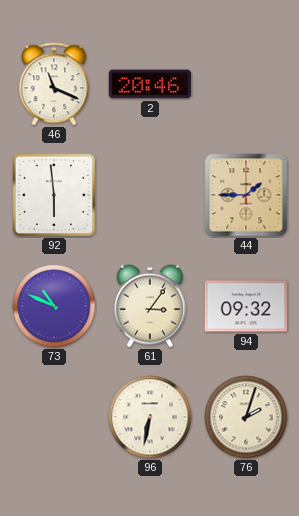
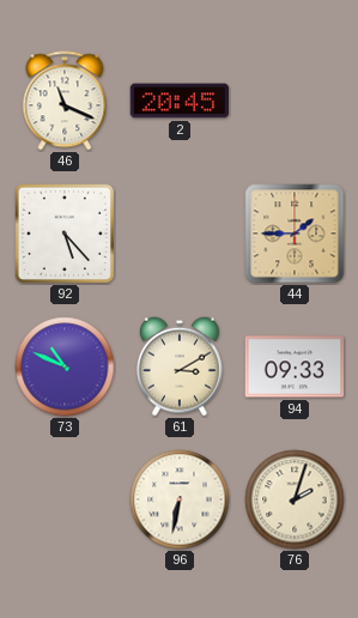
2: 20:46 -> 20:45
92: 5:59 -> 5:23
61: 3:06 -> 3:10
94: 09:32 -> 09:33
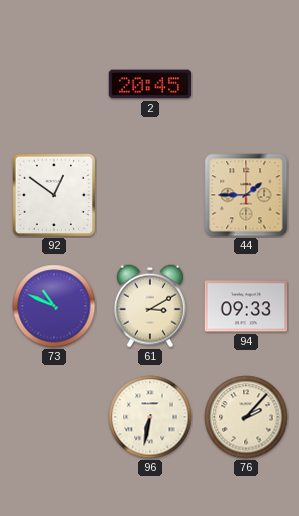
46: 11:19 -> none
92: 5:23 -> 12:51
76: 2:03 -> 2:07
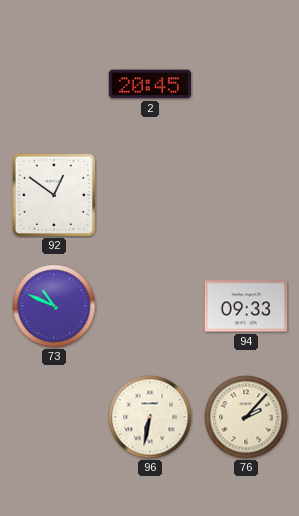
44: 1:45 -> none
61: 3:10 -> none
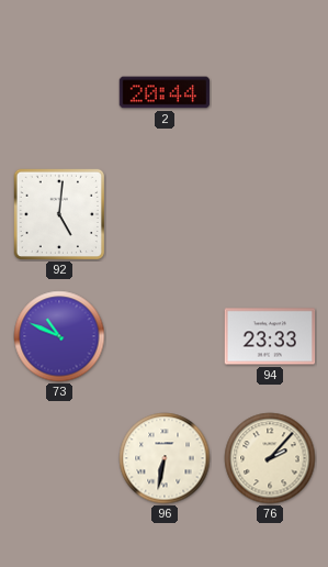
2: 20:45 -> 20:44
92: 12:51 -> 5:01
94: 09:33 -> 23:33
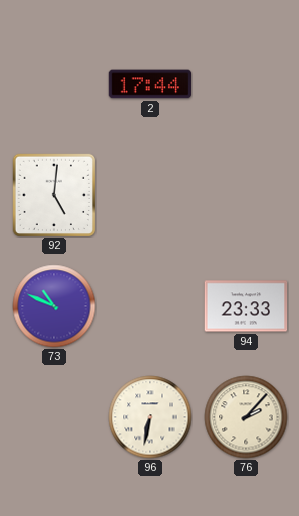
2: 20:44 -> 17:44
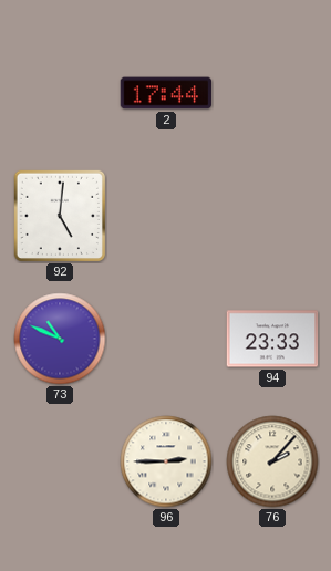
96: 6:32 -> 2:45
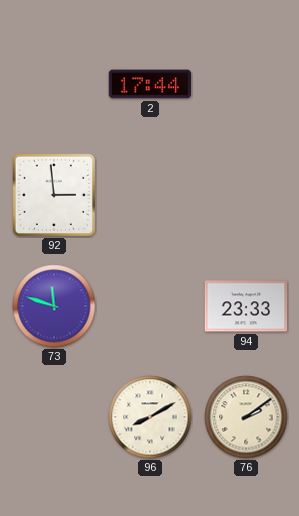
92: 5:01 -> 2:59
73: 10:49 -> 11:48
96: 2:45 -> 8:10
76: 2:07 -> 2:09
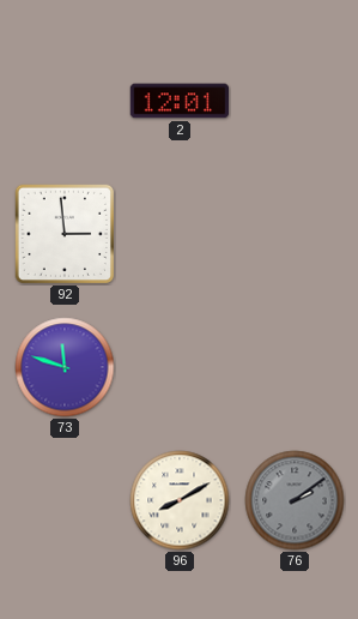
2: 17:44 -> 12:01
94: 23:33 -> none
76 dial: cream -> grey
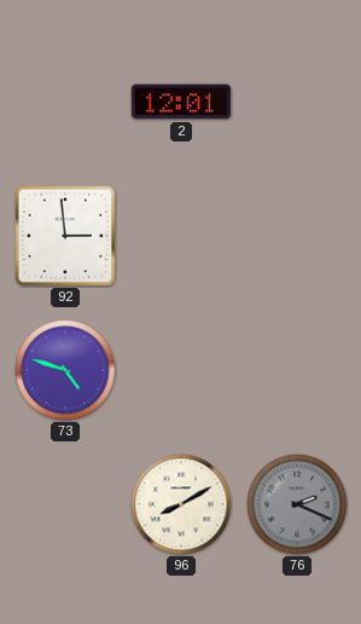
73: 11:48 -> 4:48
76: 2:09 -> 2:19
